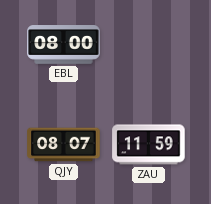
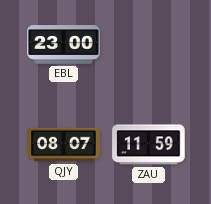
EBL: 08:00 -> 23:00
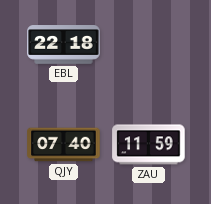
EBL: 23:00 -> 22:18
QJY: 08:07 -> 07:40
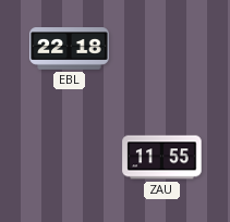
QJY: 07:40 -> none
ZAU: 11:59 -> 11:55
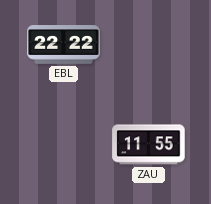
EBL: 22:18 -> 22:22
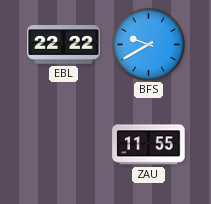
BFS: none -> 9:40
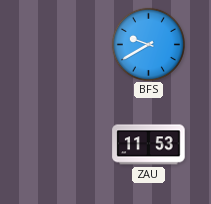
EBL: 22:22 -> none
ZAU: 11:55 -> 11:53
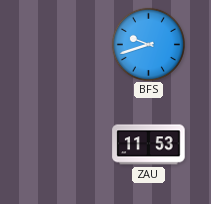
BFS: 9:40 -> 9:42
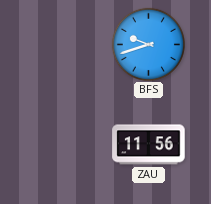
ZAU: 11:53 -> 11:56
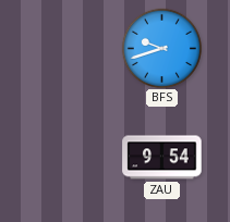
ZAU: 11:56 -> 9:54
